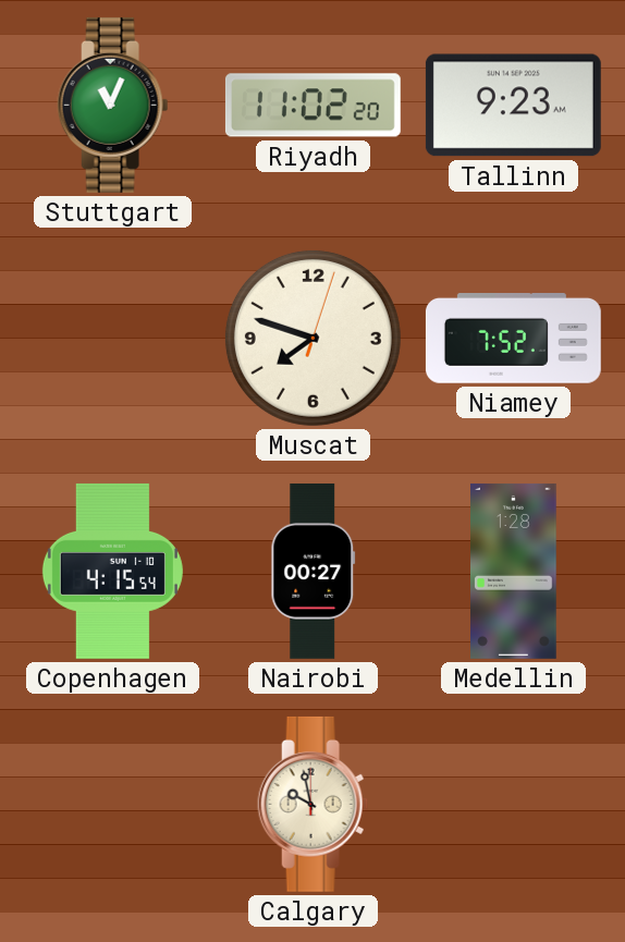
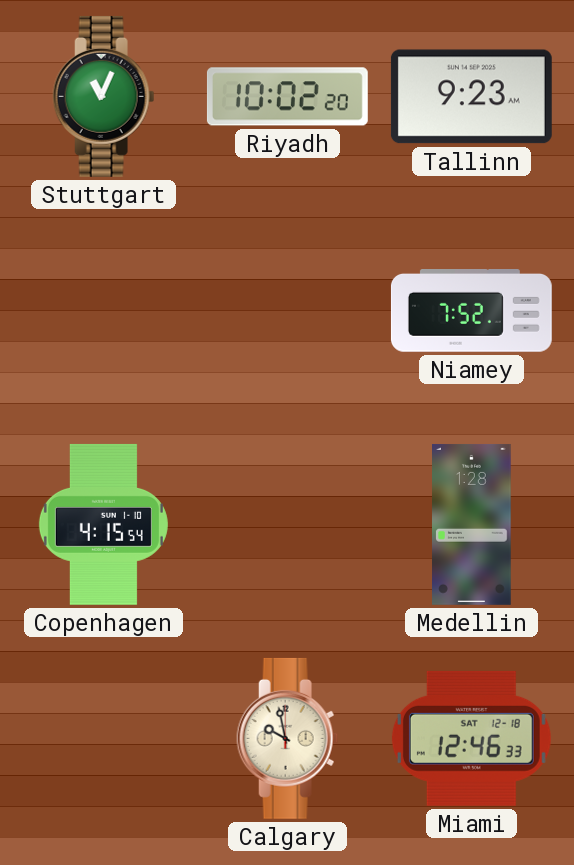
Riyadh: 11:02 -> 10:02
Muscat: 7:48 -> none
Nairobi: 00:27 -> none
Miami: none -> 12:46
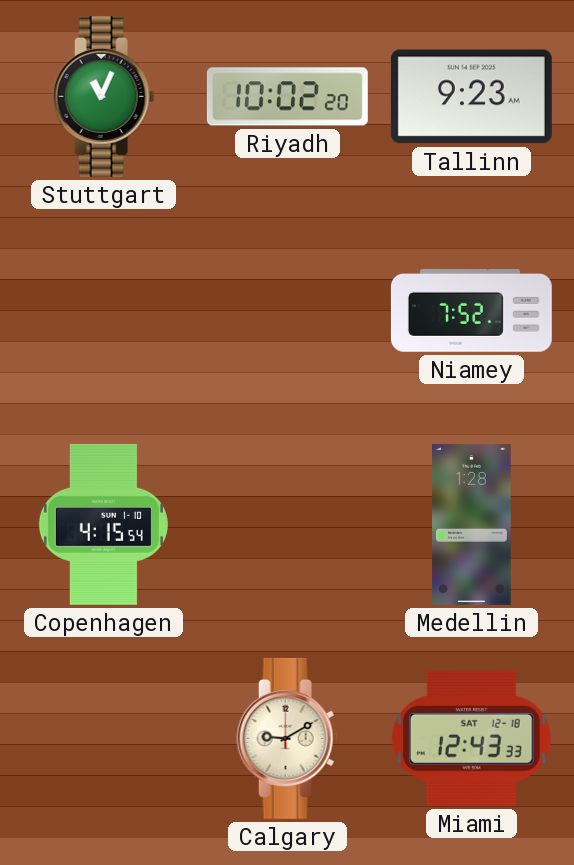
Calgary: 9:58 -> 9:10
Miami: 12:46 -> 12:43
